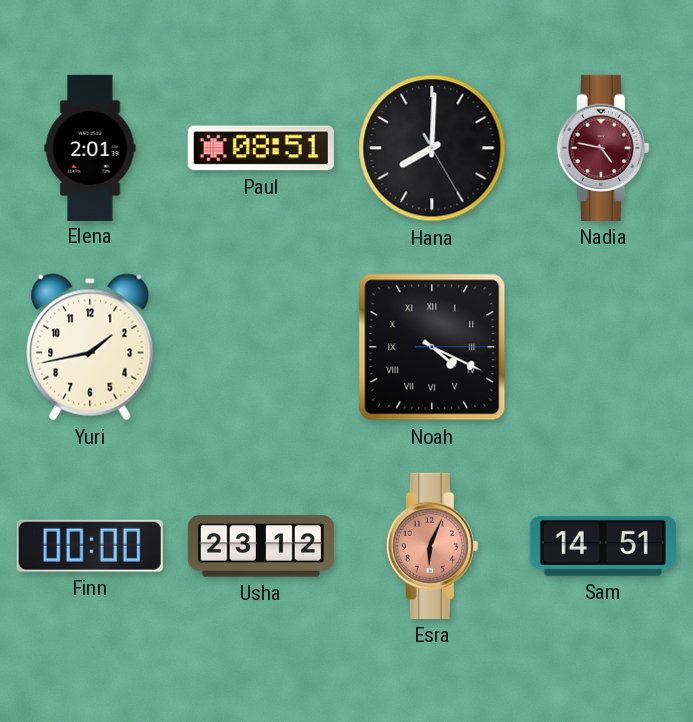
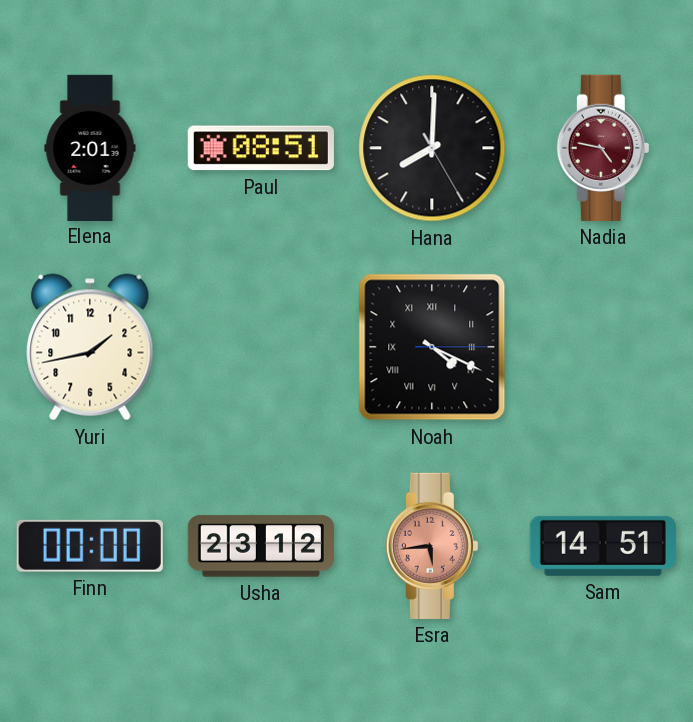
Esra: 6:04 -> 5:44
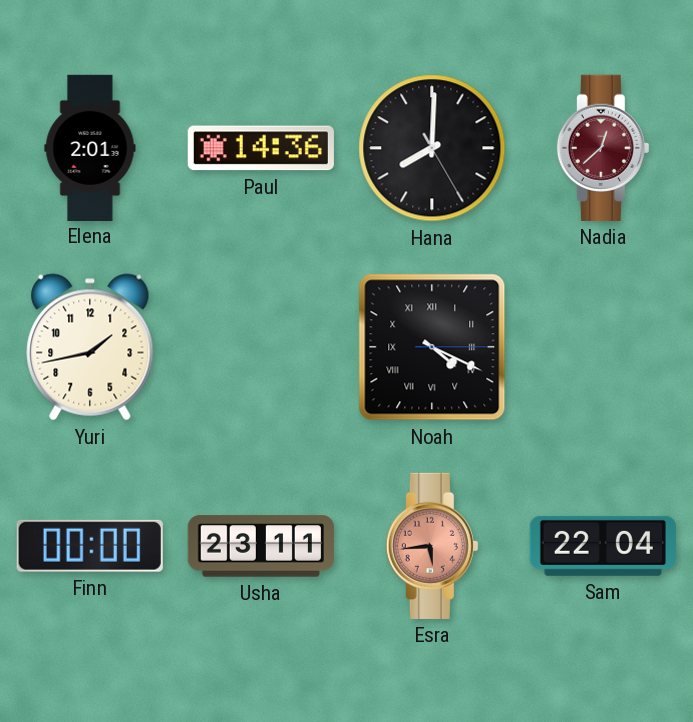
Paul: 08:51 -> 14:36
Nadia: 4:47 -> 12:38
Usha: 23:12 -> 23:11
Sam: 14:51 -> 22:04
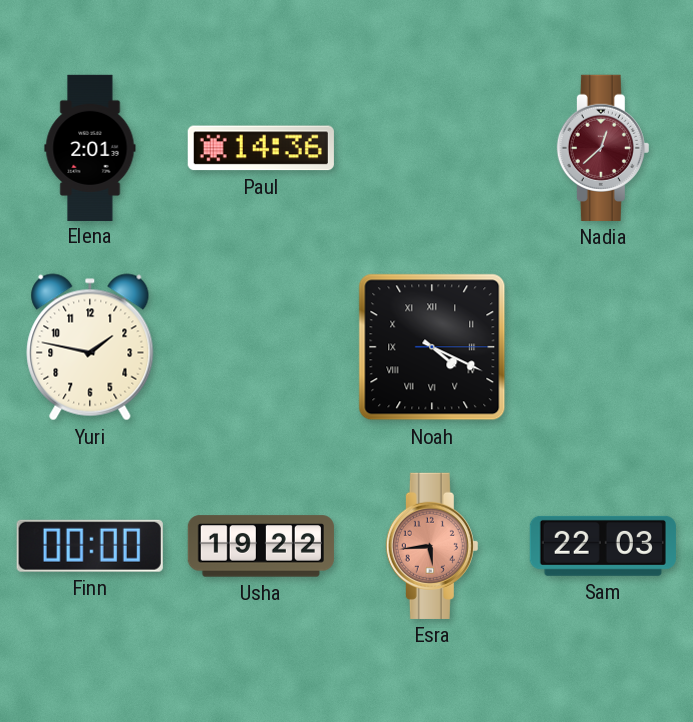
Hana: 8:00 -> none
Yuri: 1:43 -> 1:47
Usha: 23:11 -> 19:22
Sam: 22:04 -> 22:03
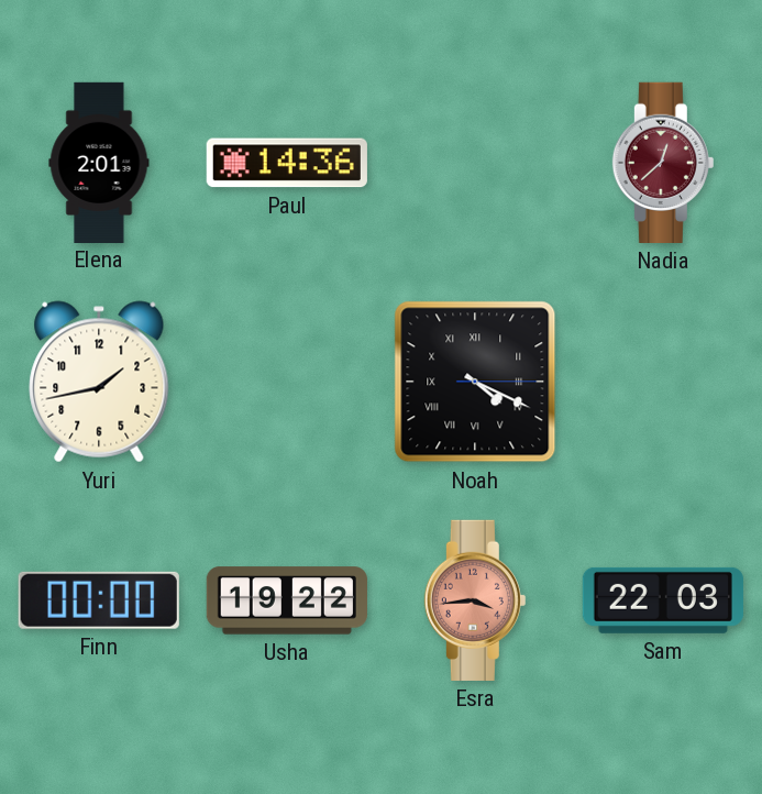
Yuri: 1:47 -> 1:43
Esra: 5:44 -> 3:44
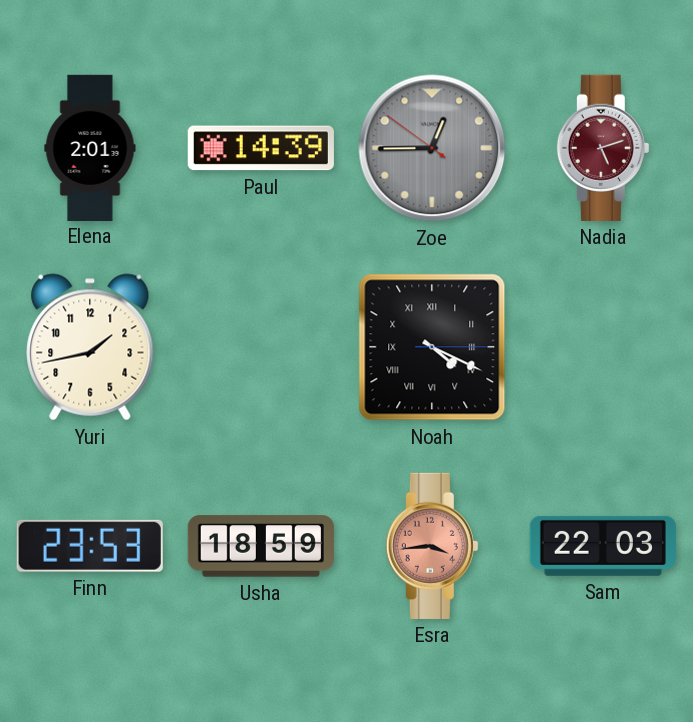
Paul: 14:36 -> 14:39
Zoe: none -> 12:44
Nadia: 12:38 -> 5:12
Finn: 00:00 -> 23:53
Usha: 19:22 -> 18:59
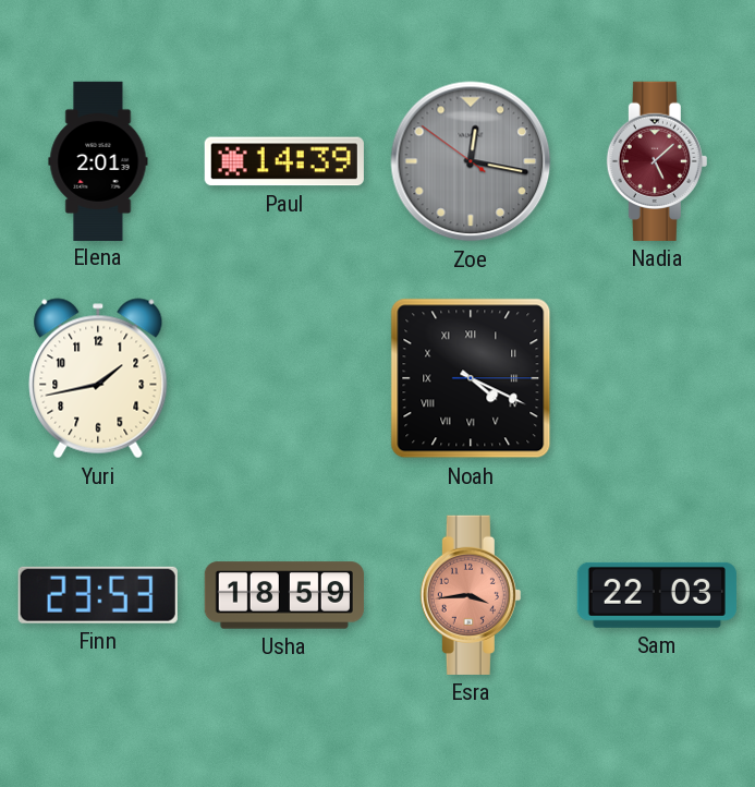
Zoe: 12:44 -> 12:16
Nadia: 5:12 -> 5:08
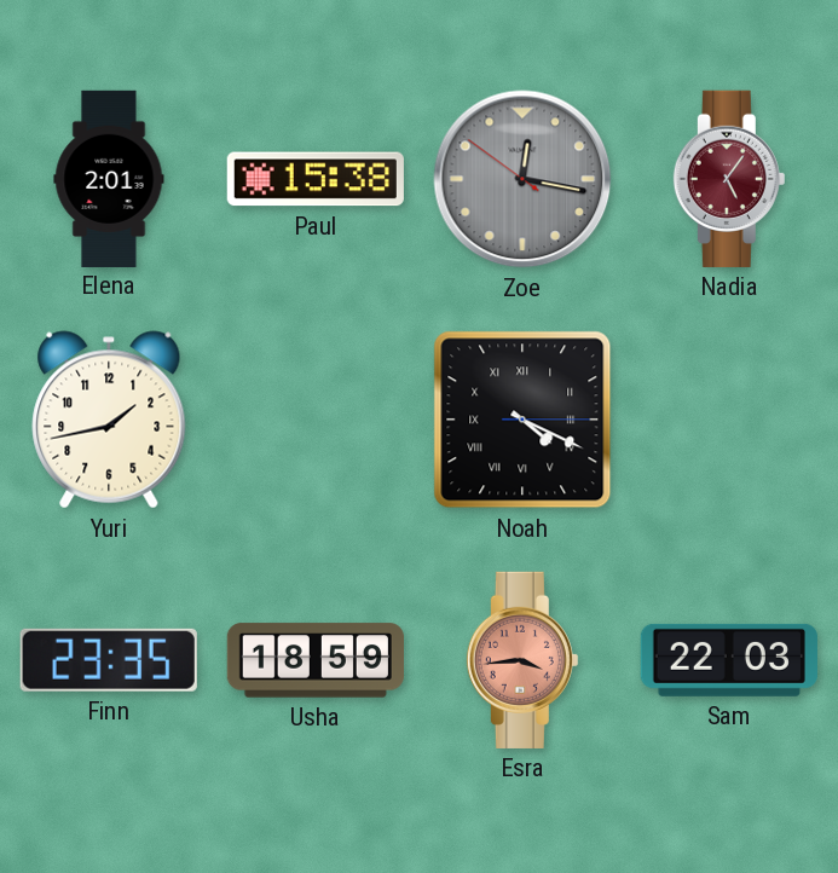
Paul: 14:39 -> 15:38
Nadia: 5:08 -> 5:06
Finn: 23:53 -> 23:35
